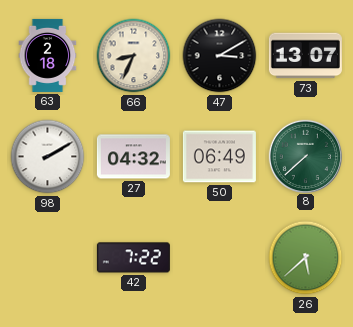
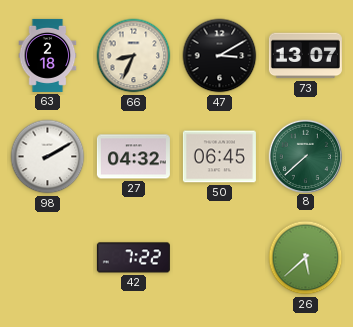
50: 06:49 -> 06:45
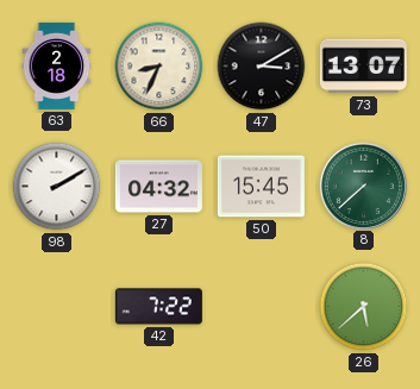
50: 06:45 -> 15:45
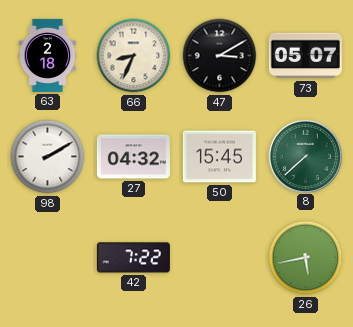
73: 13:07 -> 05:07
26: 5:38 -> 5:43
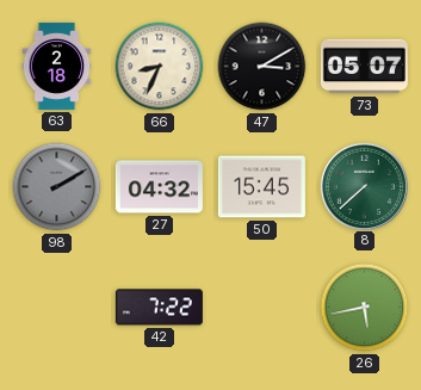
98 dial: white -> grey
